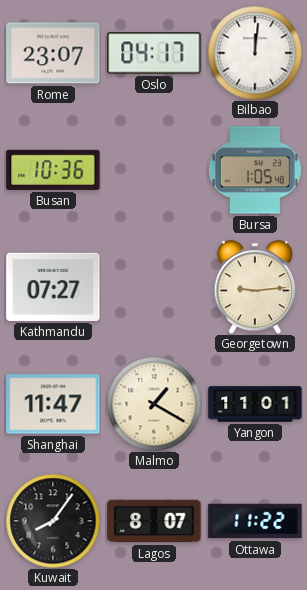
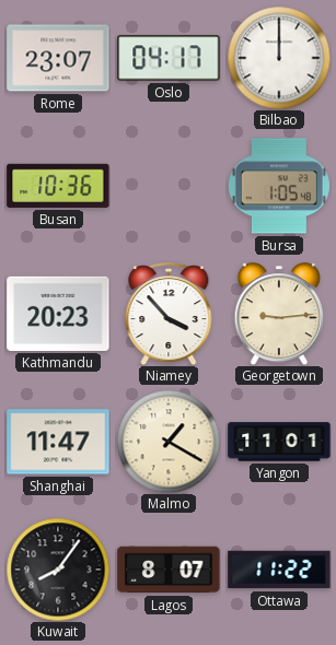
Bilbao: 12:01 -> 12:00
Kathmandu: 07:27 -> 20:23
Niamey: none -> 3:53
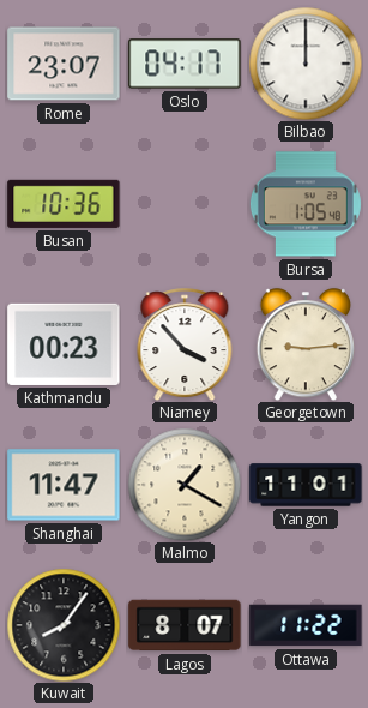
Kathmandu: 20:23 -> 00:23
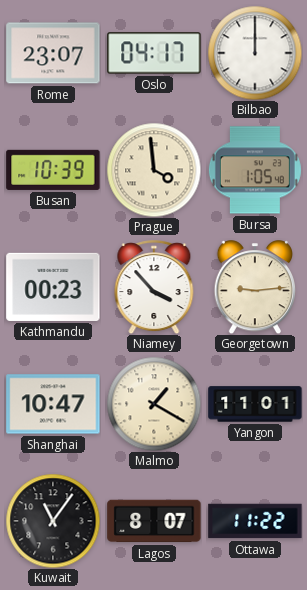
Busan: 10:36 -> 10:39
Prague: none -> 3:59
Shanghai: 11:47 -> 10:47
Kuwait: 8:06 -> 11:06
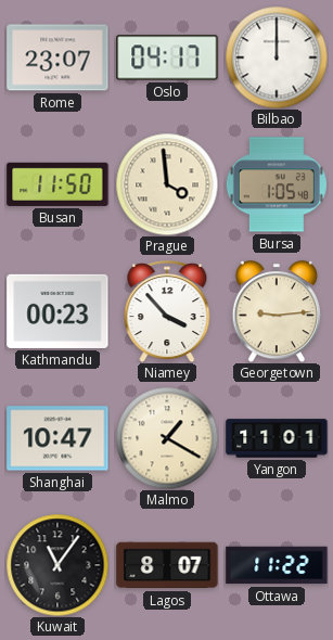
Busan: 10:39 -> 11:50
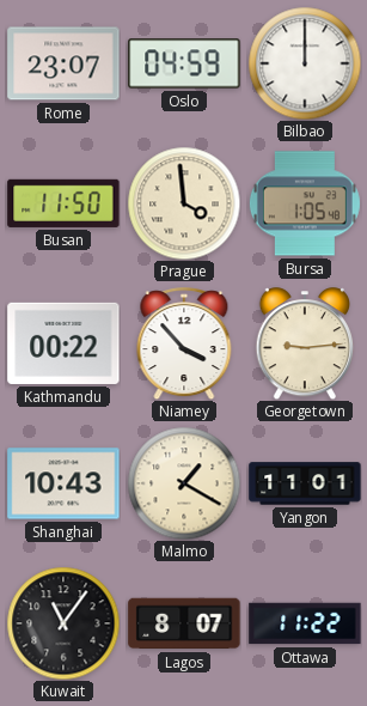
Oslo: 04:17 -> 04:59
Kathmandu: 00:23 -> 00:22
Shanghai: 10:47 -> 10:43
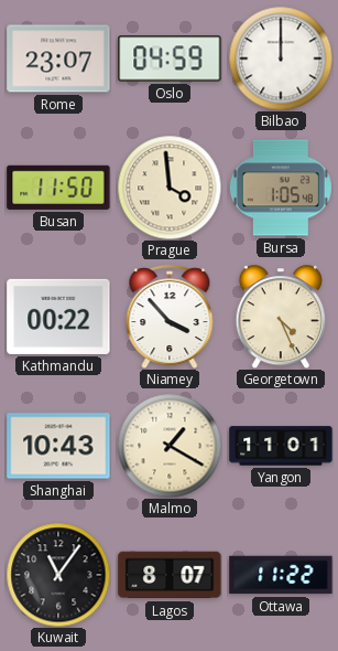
Georgetown: 9:14 -> 4:26
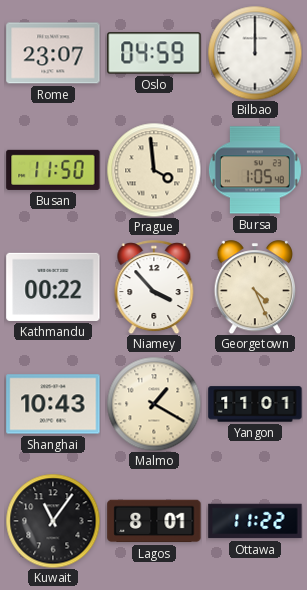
Lagos: 8:07 -> 8:01
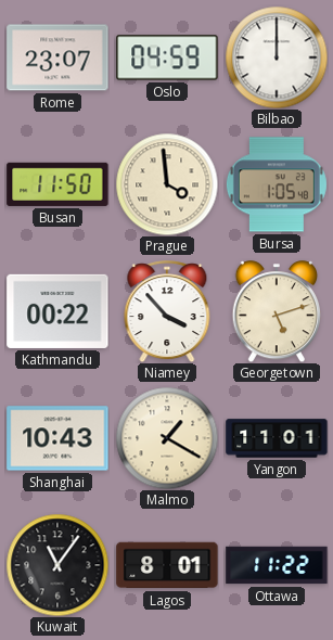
Georgetown: 4:26 -> 5:12
